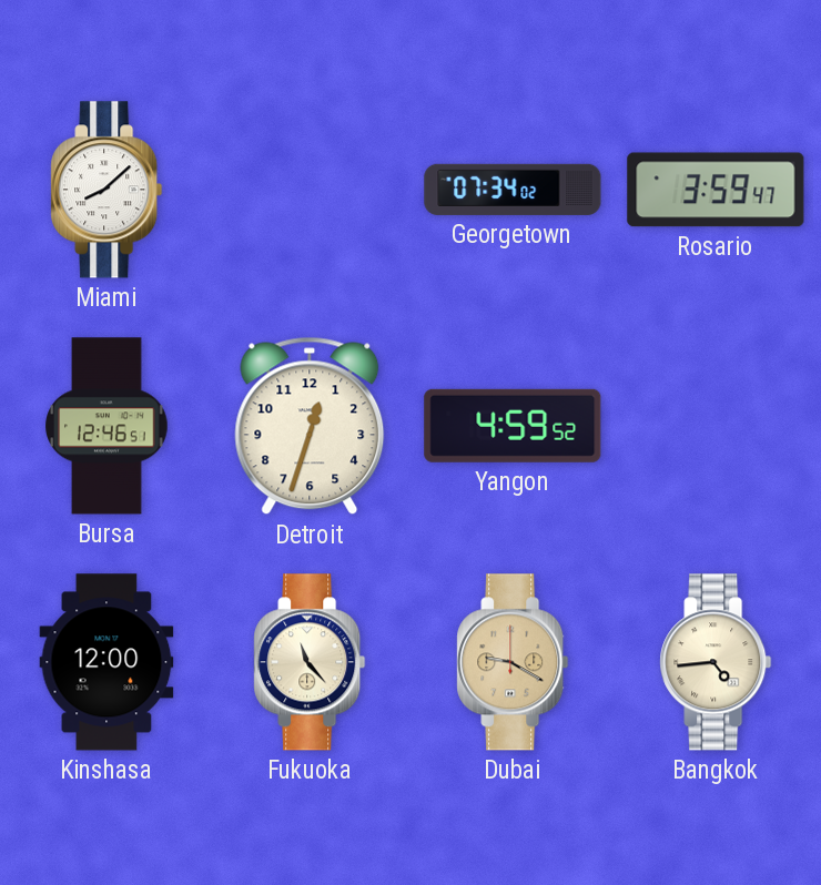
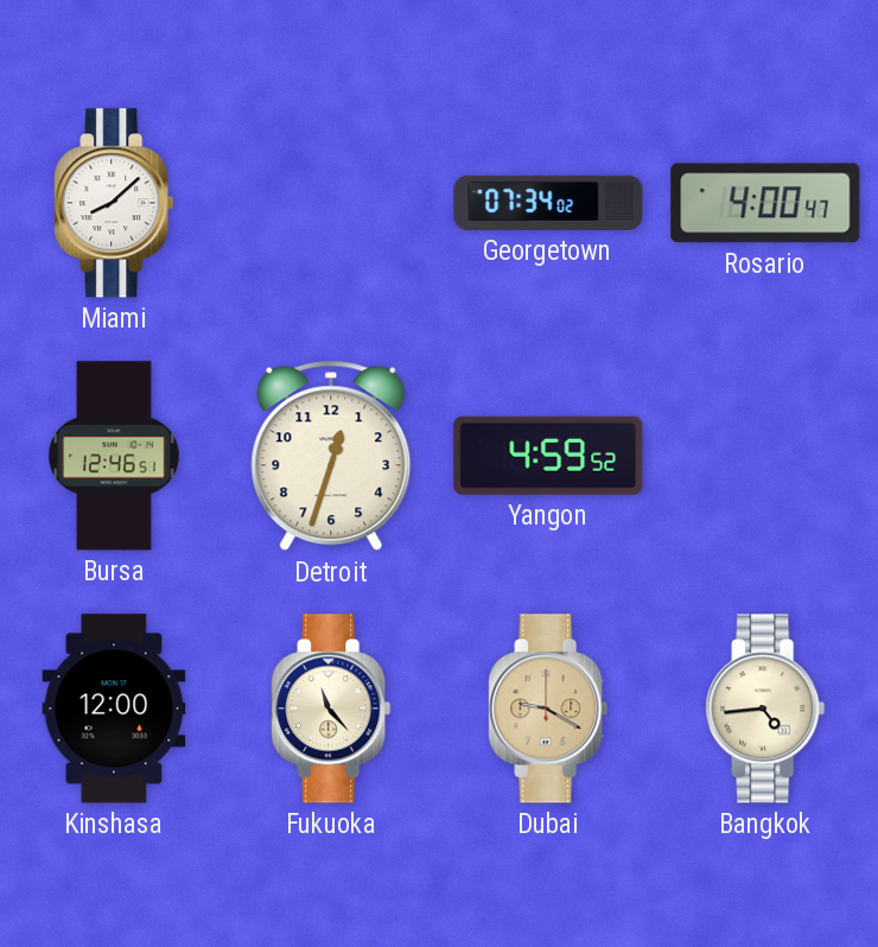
Rosario: 3:59 -> 4:00
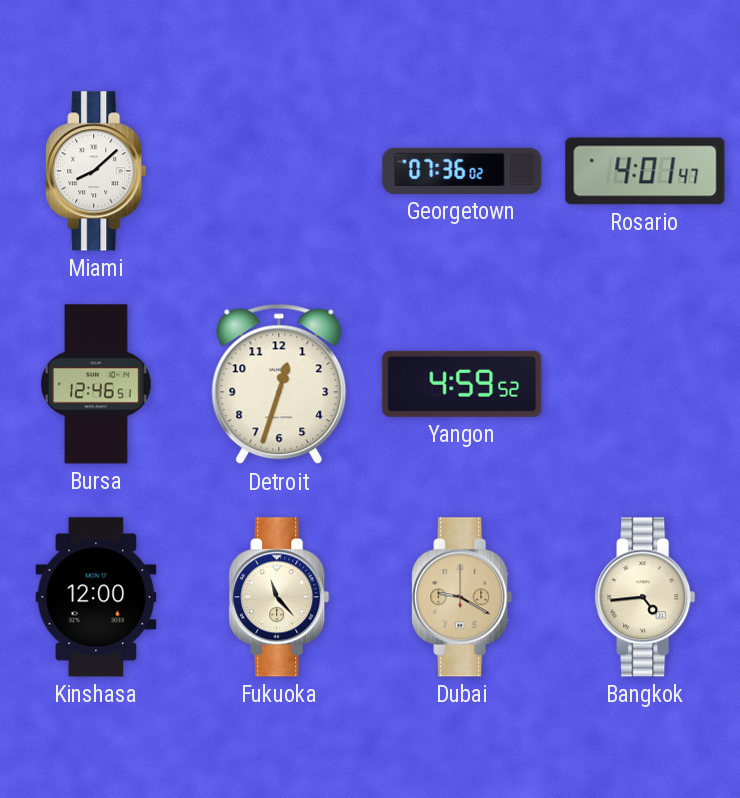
Georgetown: 07:34 -> 07:36
Rosario: 4:00 -> 4:01
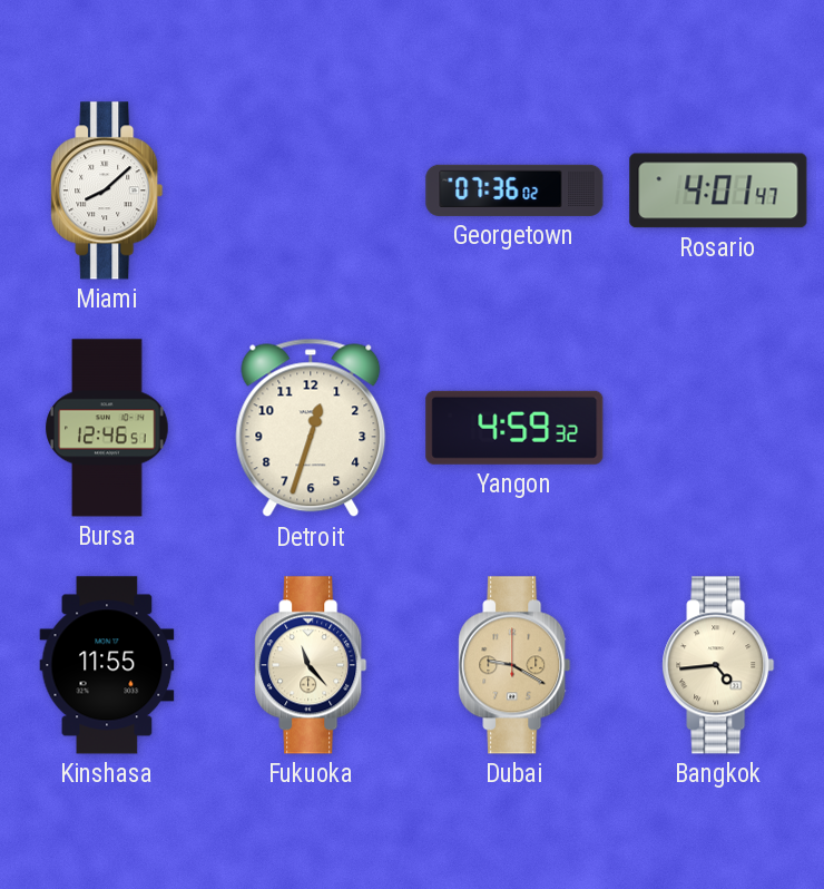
Yangon: 4:59:52 -> 4:59:32
Kinshasa: 12:00 -> 11:55
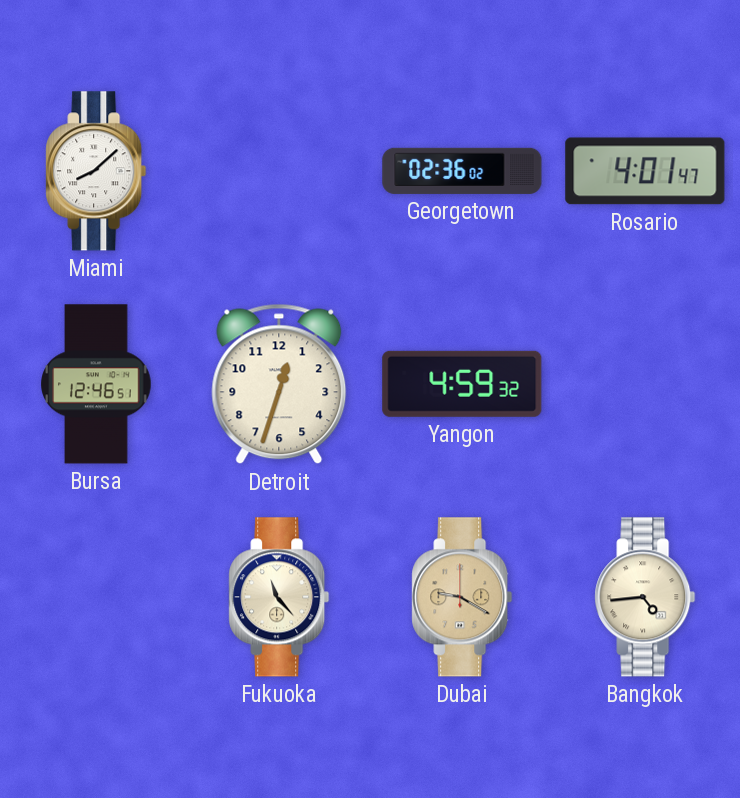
Georgetown: 07:36 -> 02:36
Kinshasa: 11:55 -> none
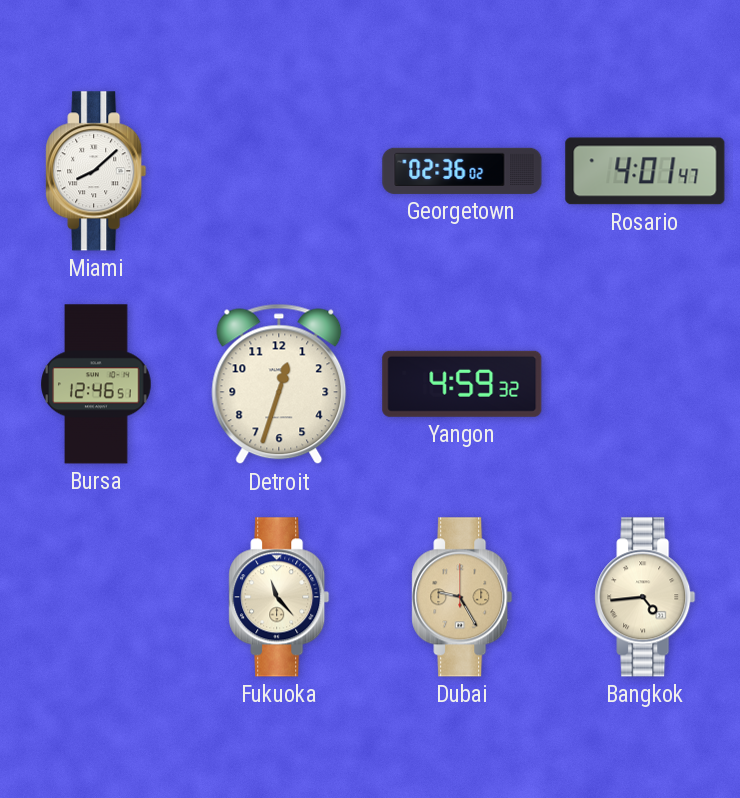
Dubai: 9:20 -> 9:25
